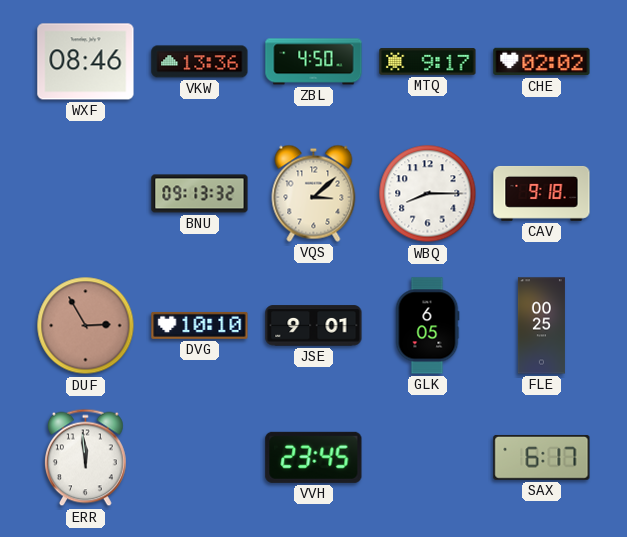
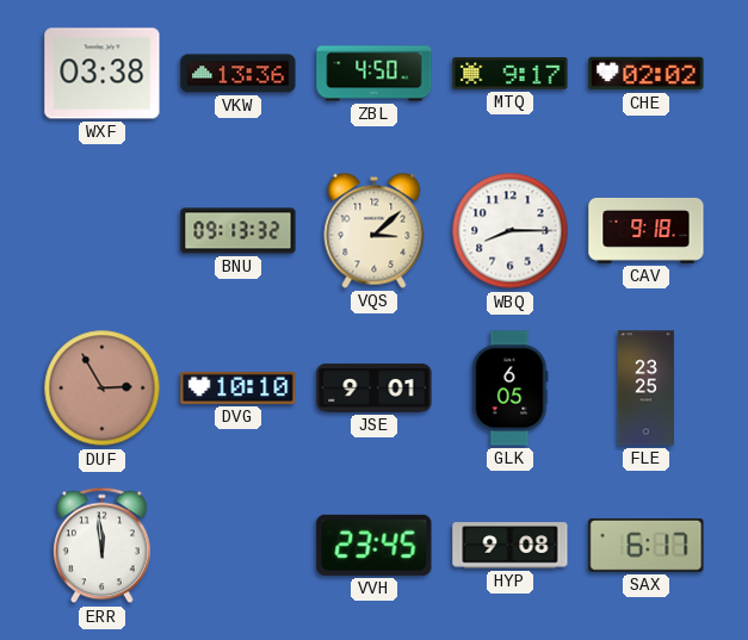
WXF: 08:46 -> 03:38
FLE: 00:25 -> 23:25
HYP: none -> 9:08
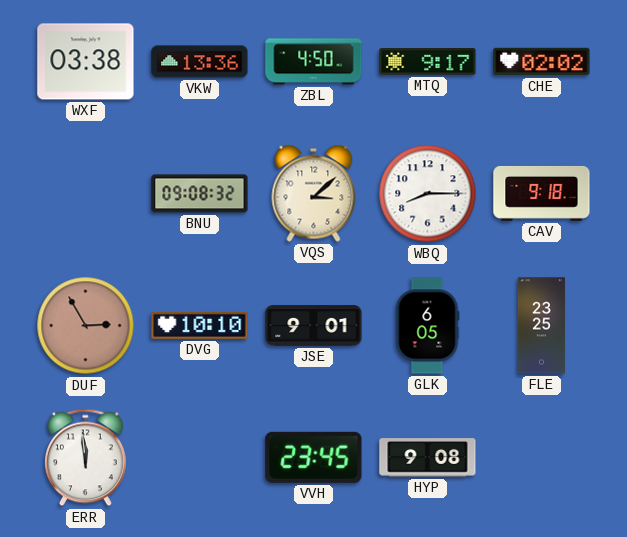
BNU: 09:13 -> 09:08
SAX: 6:17 -> none
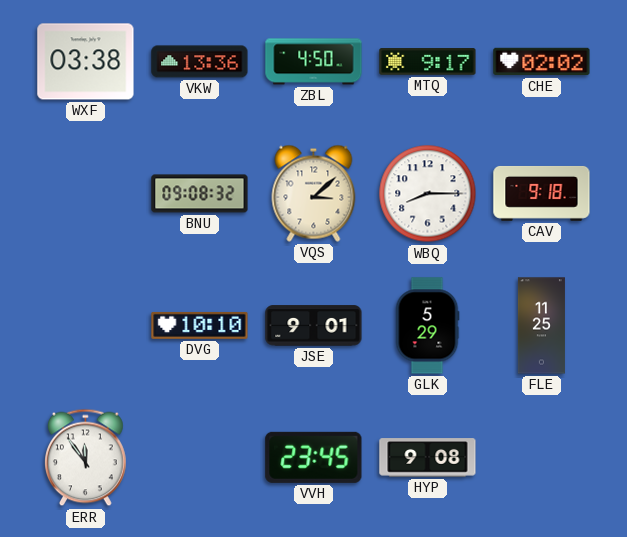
DUF: 2:55 -> none
GLK: 6:05 -> 5:29
FLE: 23:25 -> 11:25
ERR: 11:59 -> 11:54
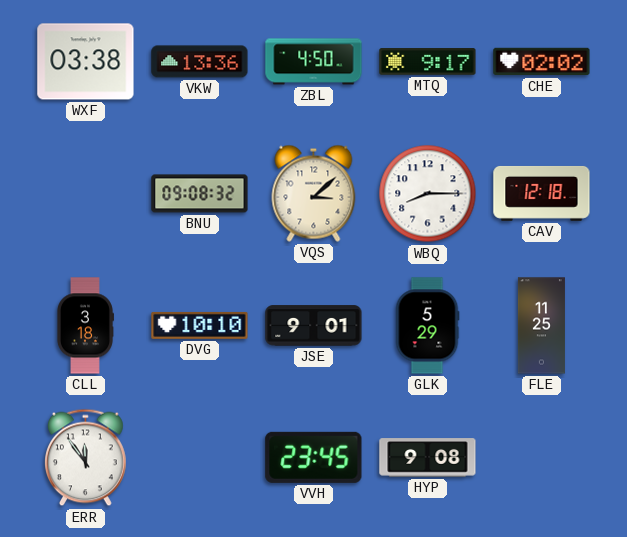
CAV: 9:18 -> 12:18
CLL: none -> 3:18
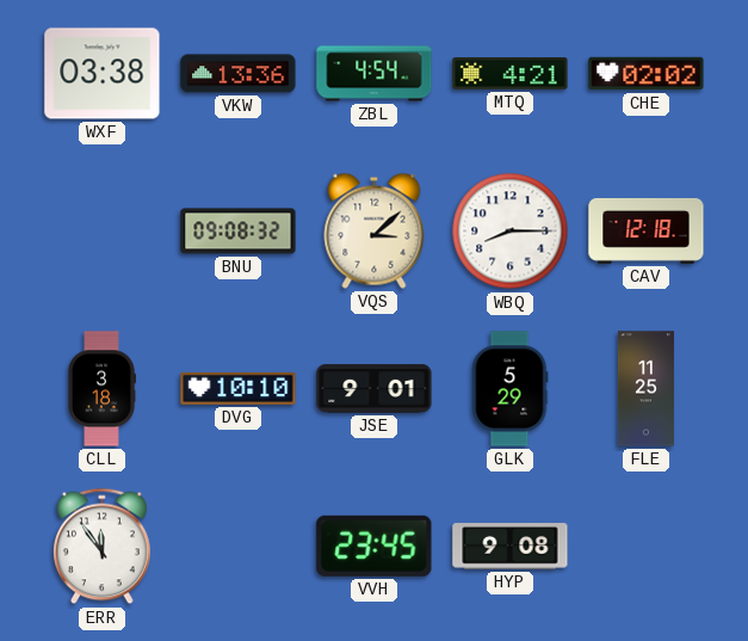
ZBL: 4:50 -> 4:54
MTQ: 9:17 -> 4:21
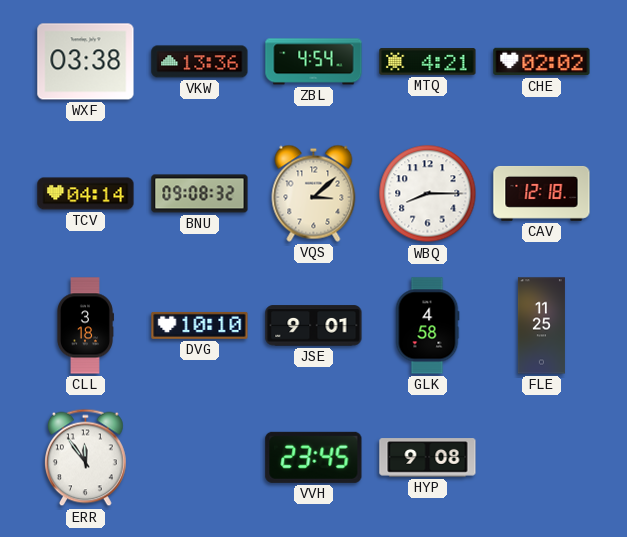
TCV: none -> 04:14
GLK: 5:29 -> 4:58
